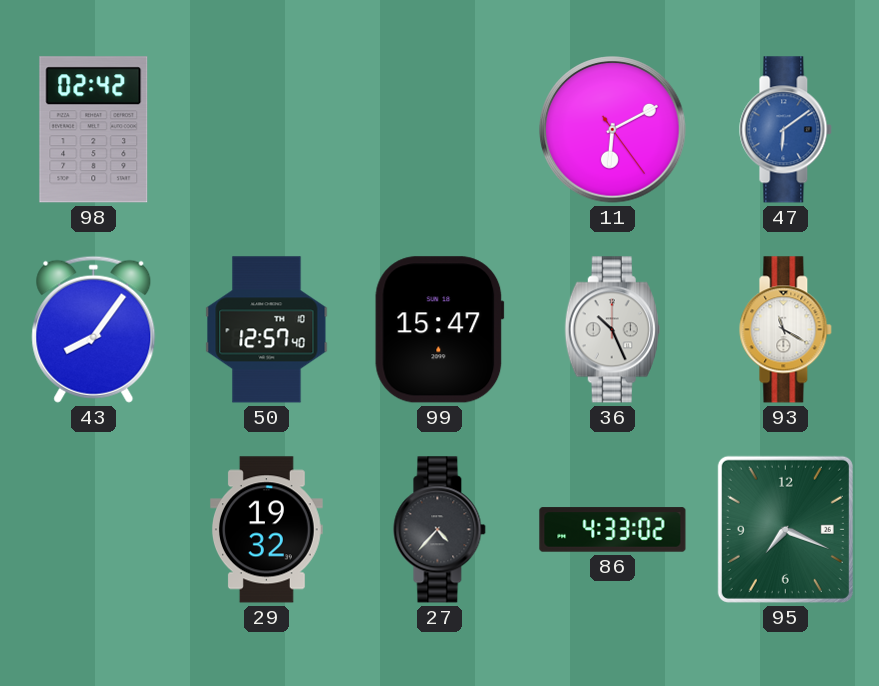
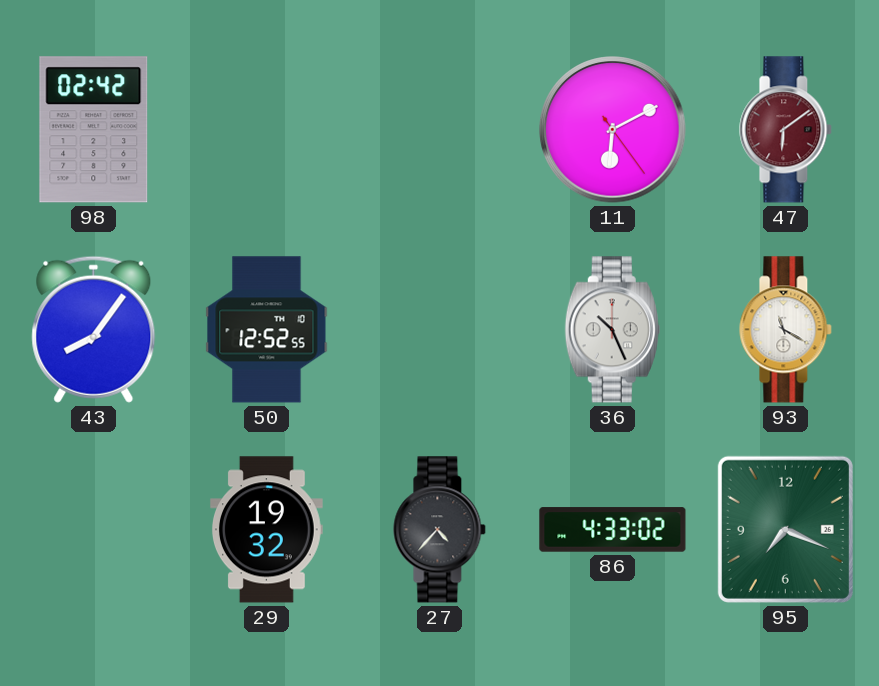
47 dial: blue -> burgundy
50: 12:57 -> 12:52
99: 15:47 -> none
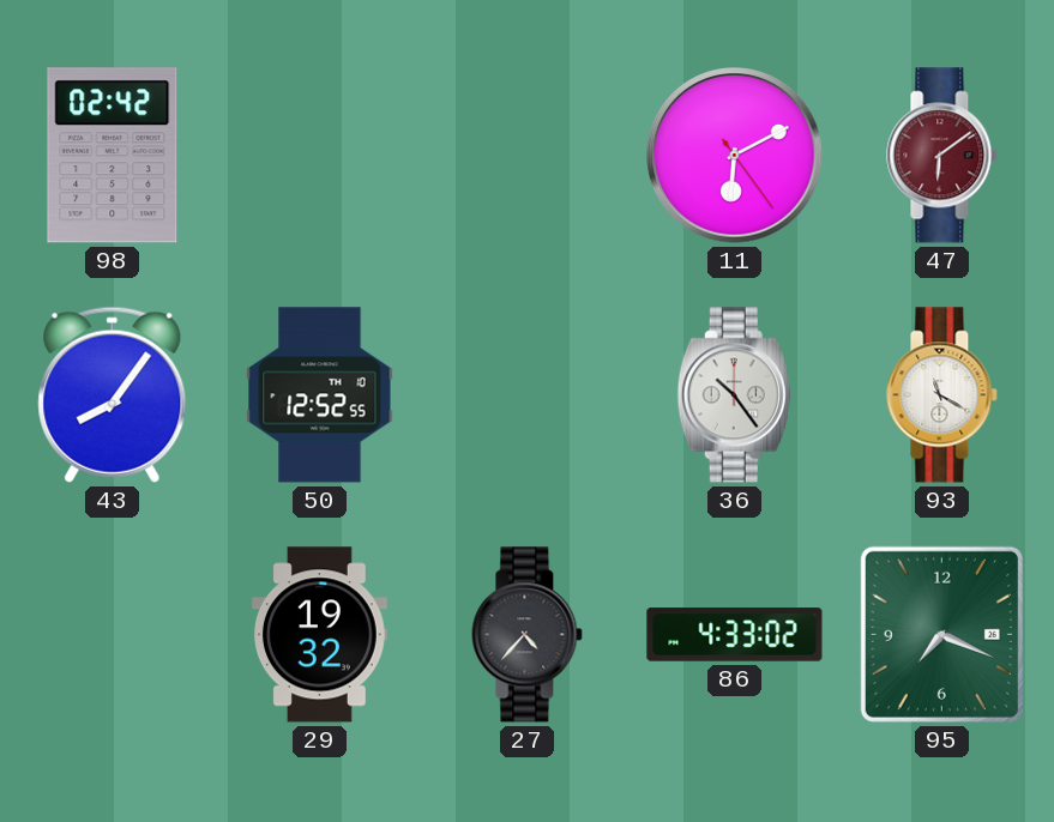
36: 10:26 -> 10:24
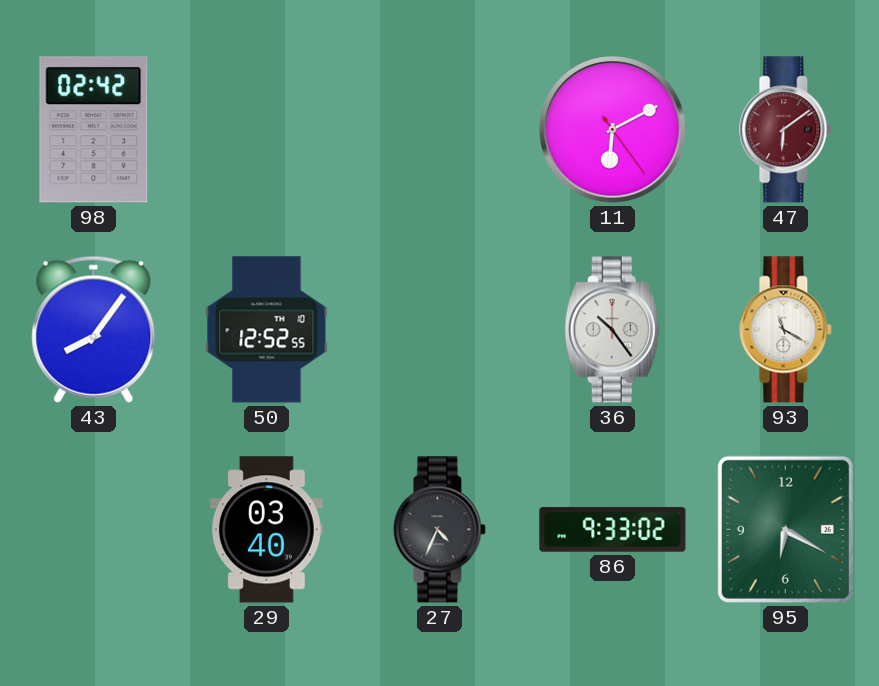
29: 19:32 -> 03:40
27: 4:37 -> 4:34
86: 4:33 -> 9:33
95: 7:19 -> 6:20
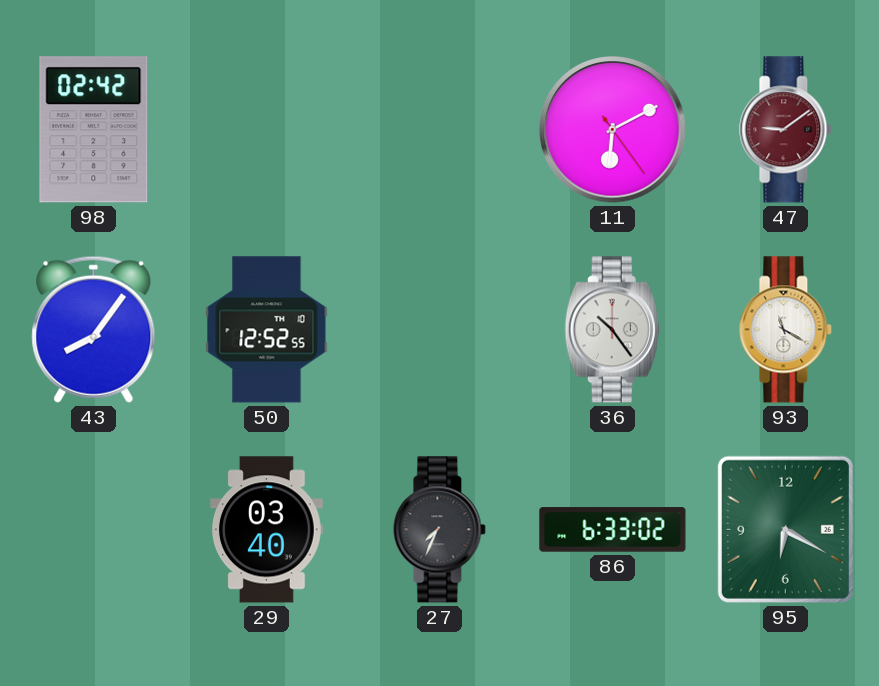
47: 6:09 -> 9:09
27: 4:34 -> 7:34
86: 9:33 -> 6:33
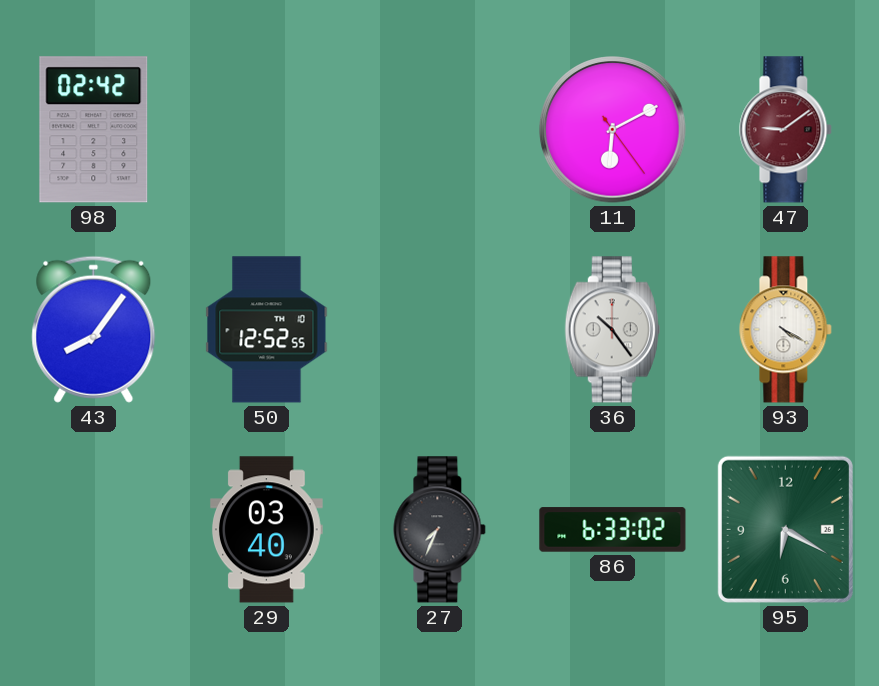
93: 11:20 -> 4:20
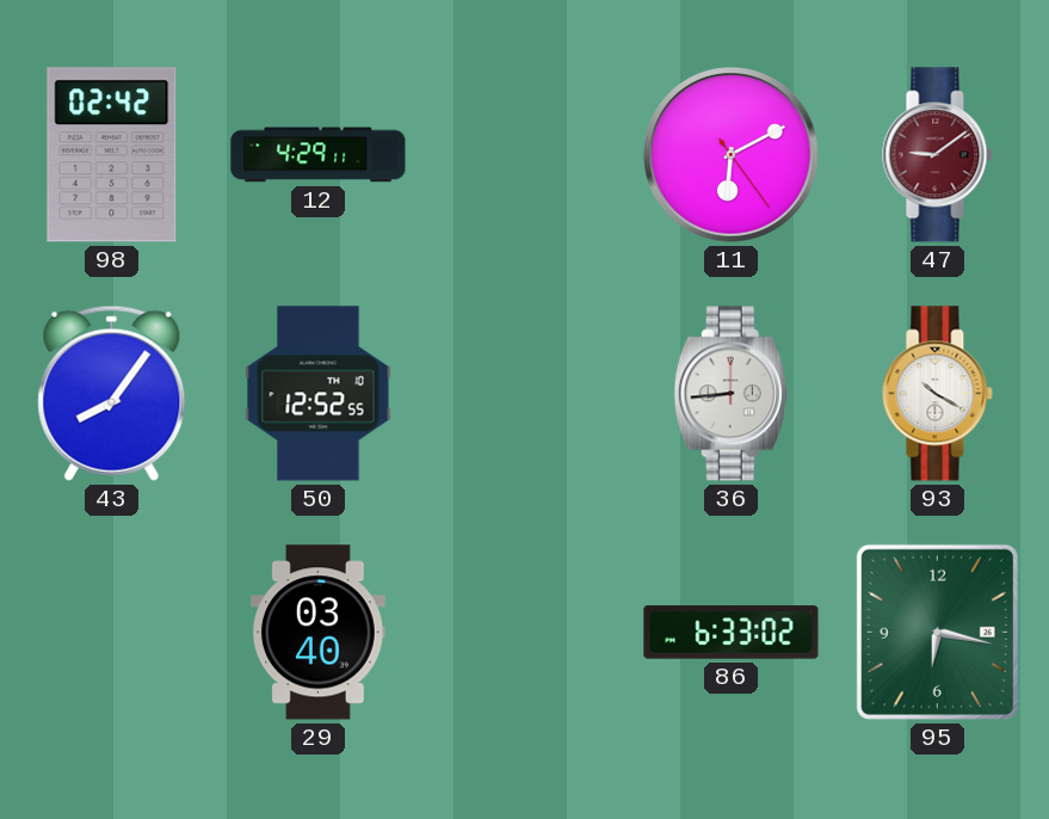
12: none -> 4:29
36: 10:24 -> 8:44
93: 4:20 -> 10:20
27: 7:34 -> none
95: 6:20 -> 6:17
